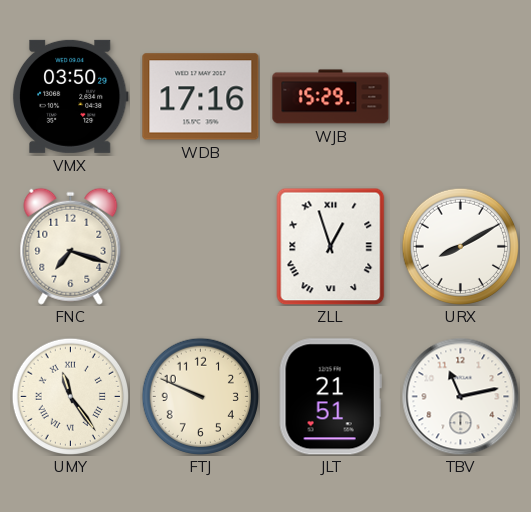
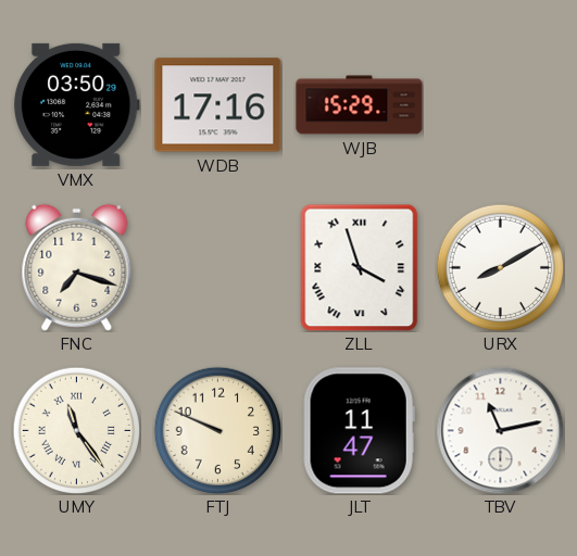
ZLL: 12:57 -> 3:57
JLT: 21:51 -> 11:47
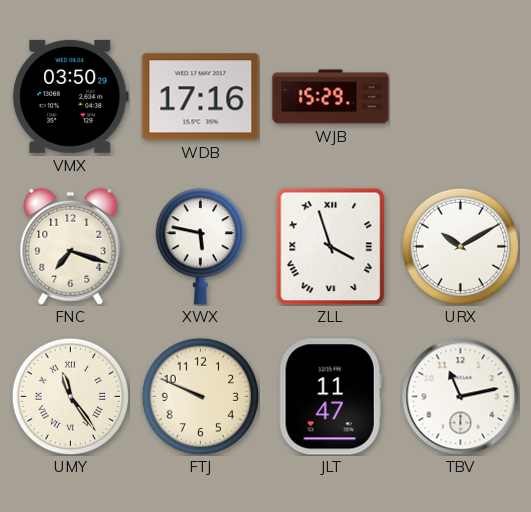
XWX: none -> 5:47
URX: 8:10 -> 10:10
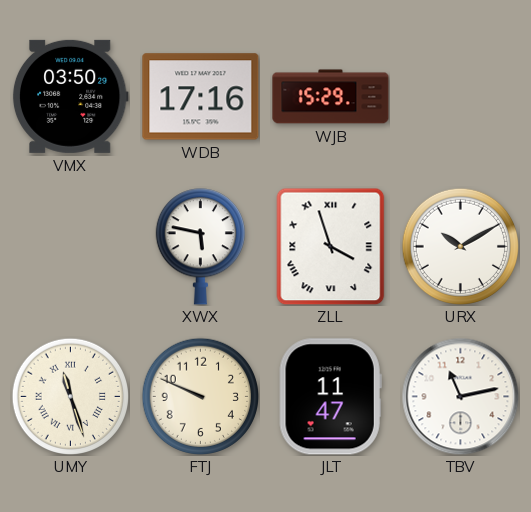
FNC: 7:18 -> none
UMY: 11:24 -> 11:27
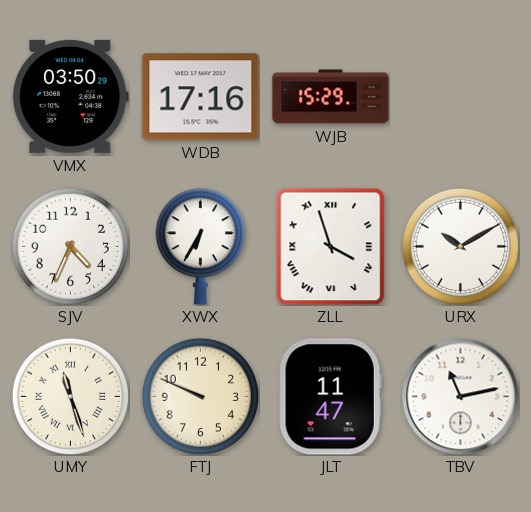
SJV: none -> 4:34
XWX: 5:47 -> 6:35
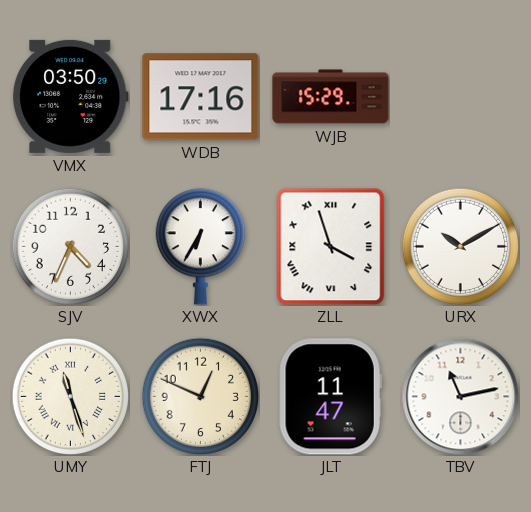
FTJ: 9:49 -> 12:49
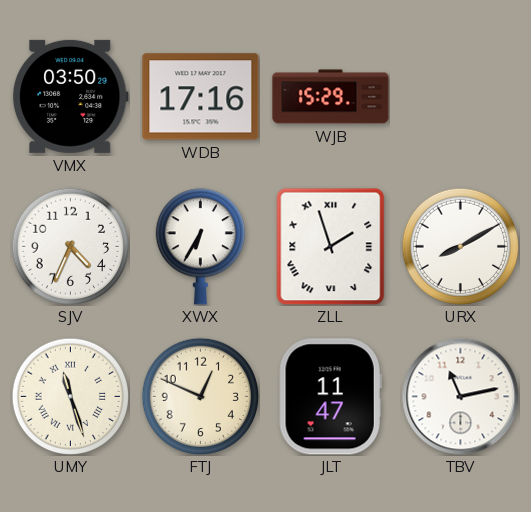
ZLL: 3:57 -> 1:57
URX: 10:10 -> 8:10
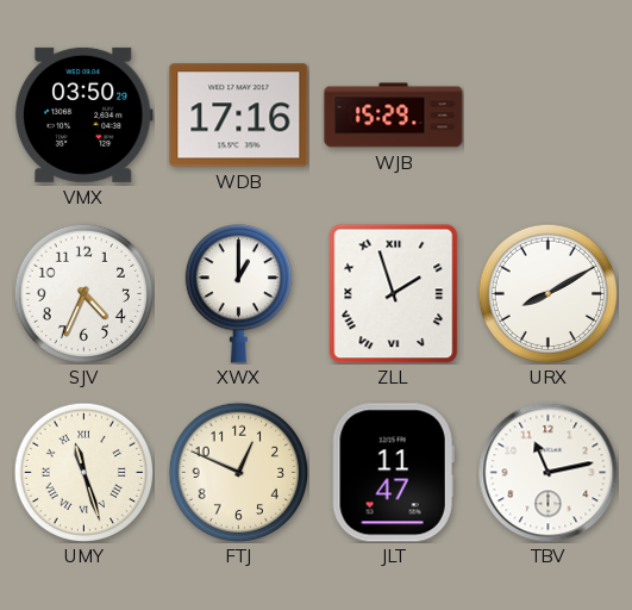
XWX: 6:35 -> 1:00
